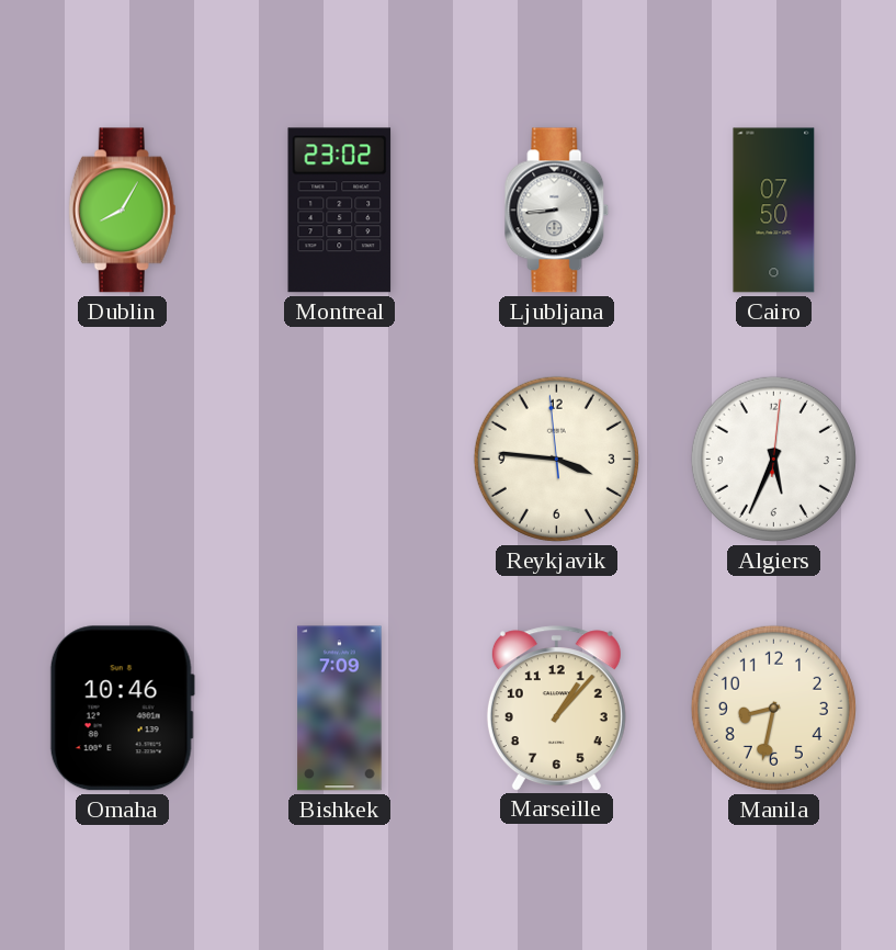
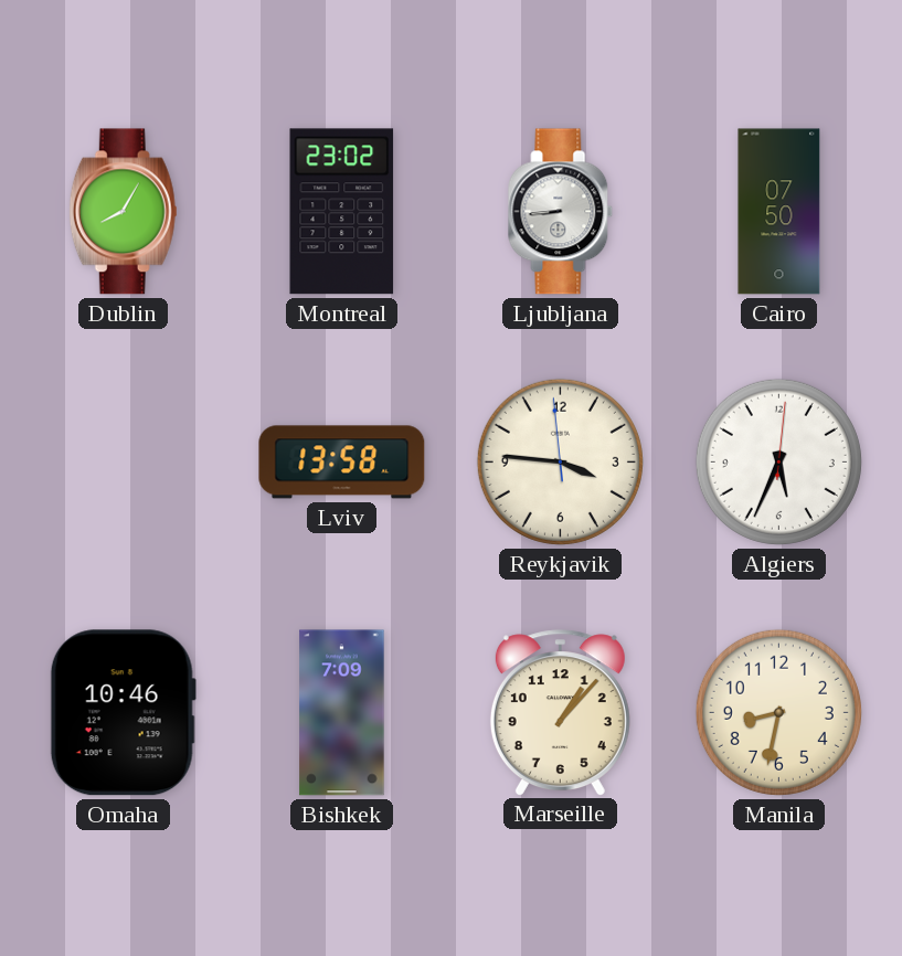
Lviv: none -> 13:58
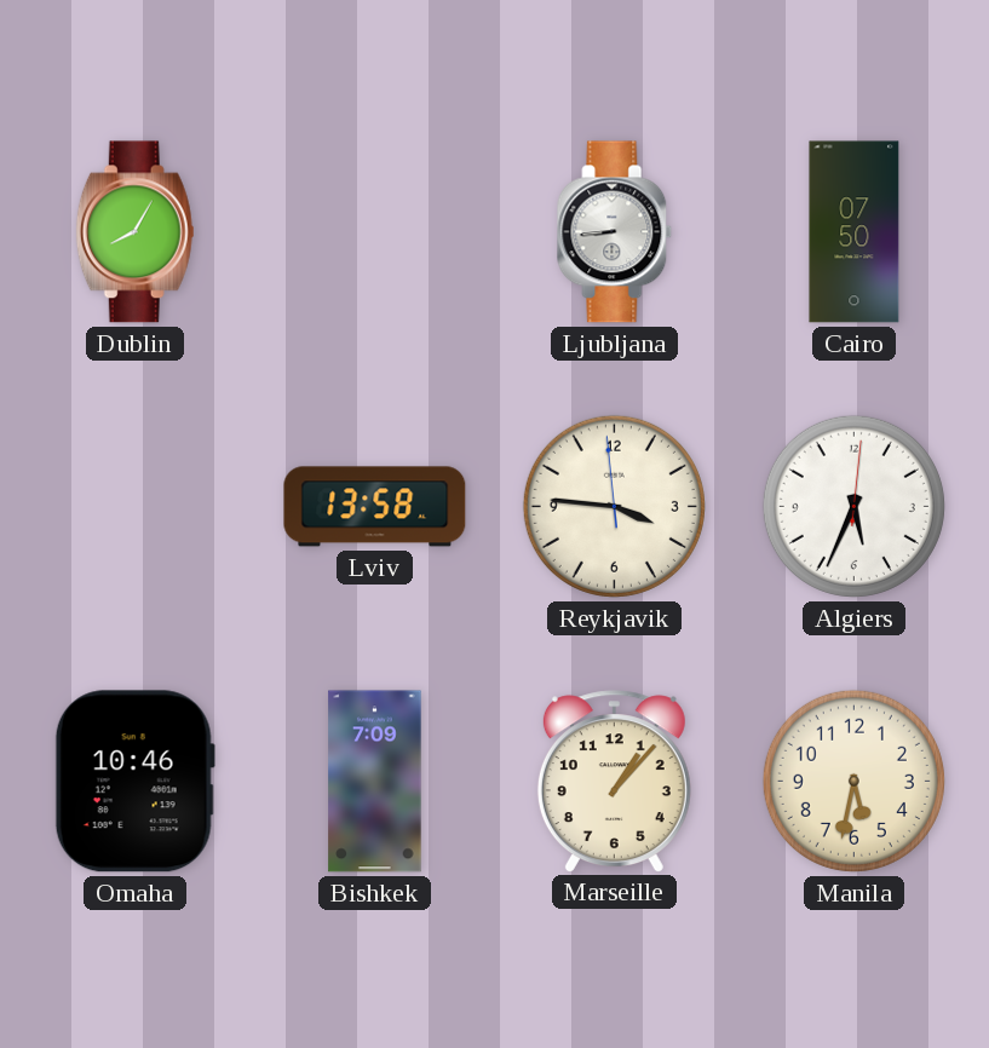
Montreal: 23:02 -> none
Manila: 8:32 -> 5:32
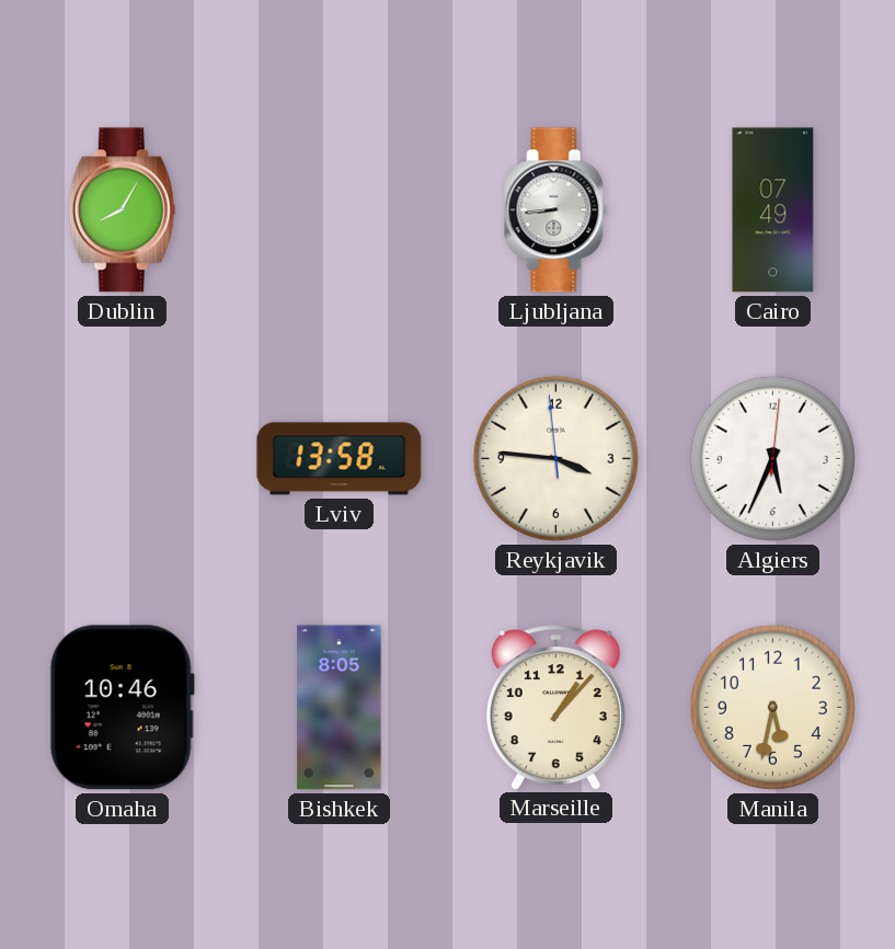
Cairo: 07:50 -> 07:49
Bishkek: 7:09 -> 8:05
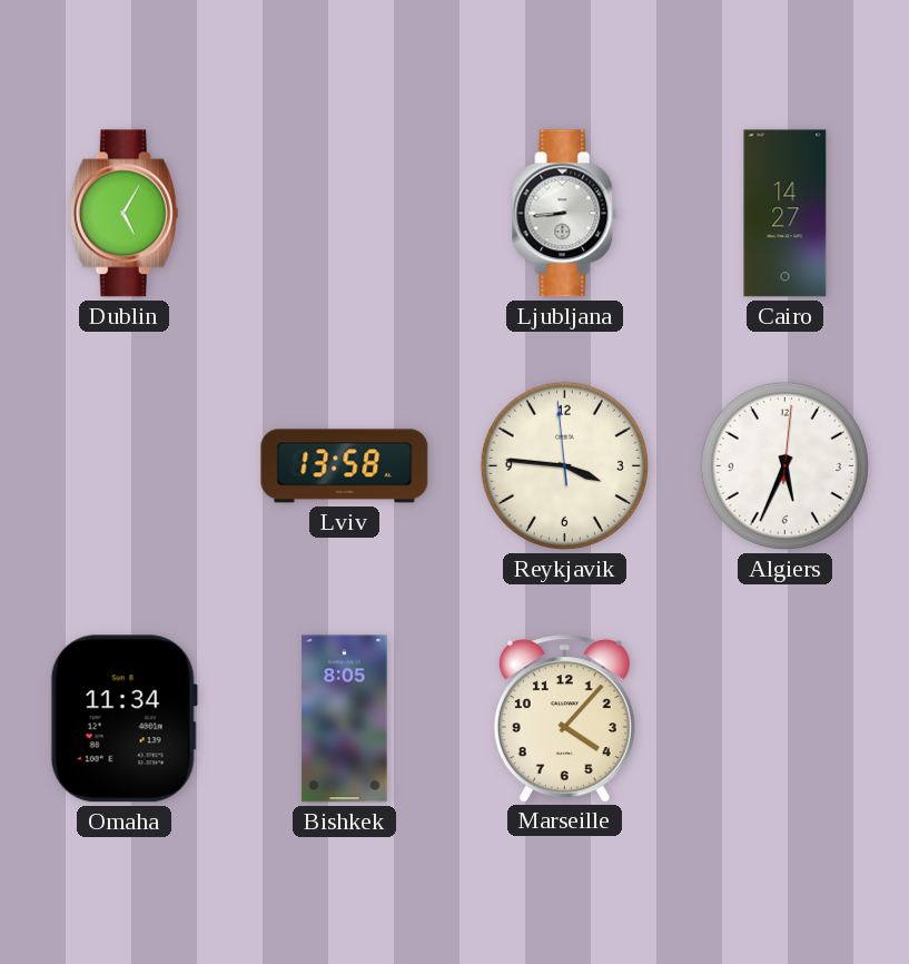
Dublin: 8:05 -> 5:05
Cairo: 07:49 -> 14:27
Omaha: 10:46 -> 11:34
Marseille: 1:07 -> 4:07
Manila: 5:32 -> none
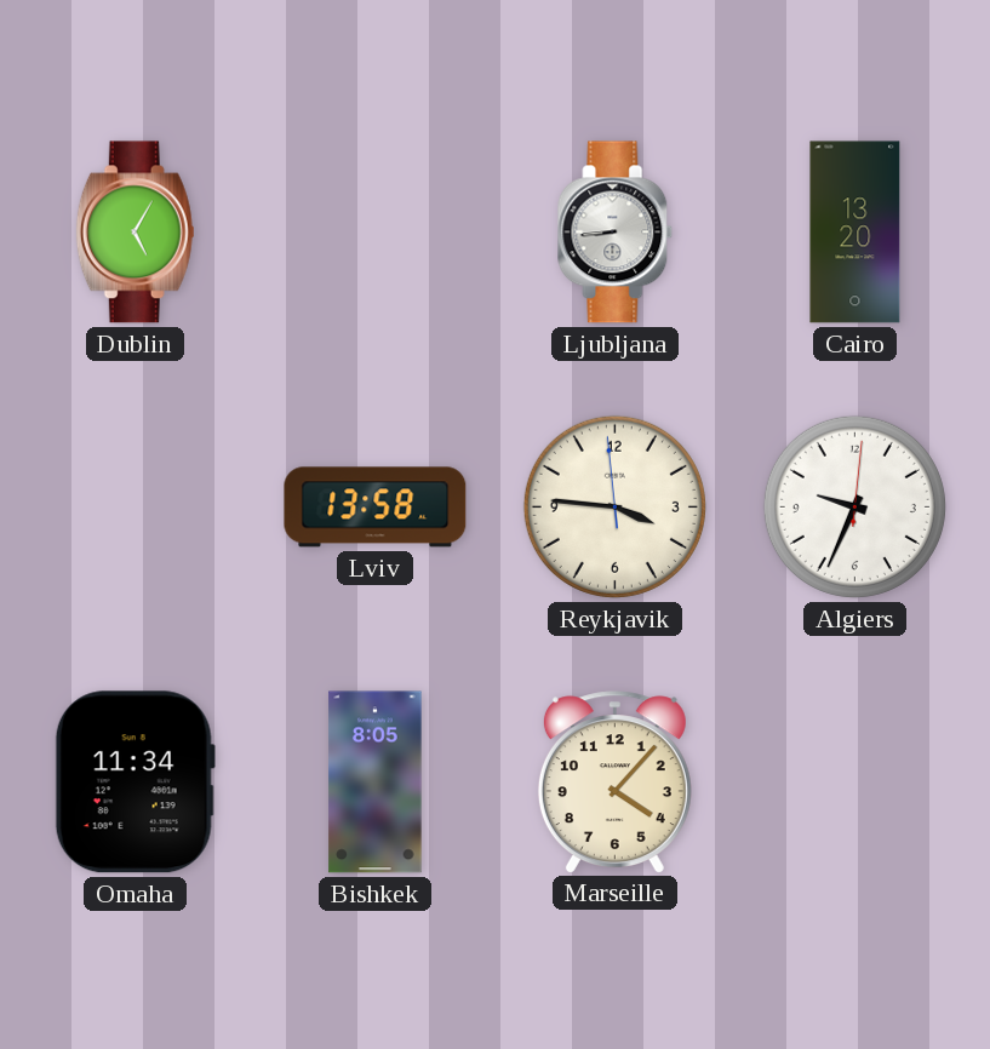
Cairo: 14:27 -> 13:20
Algiers: 5:34 -> 9:34
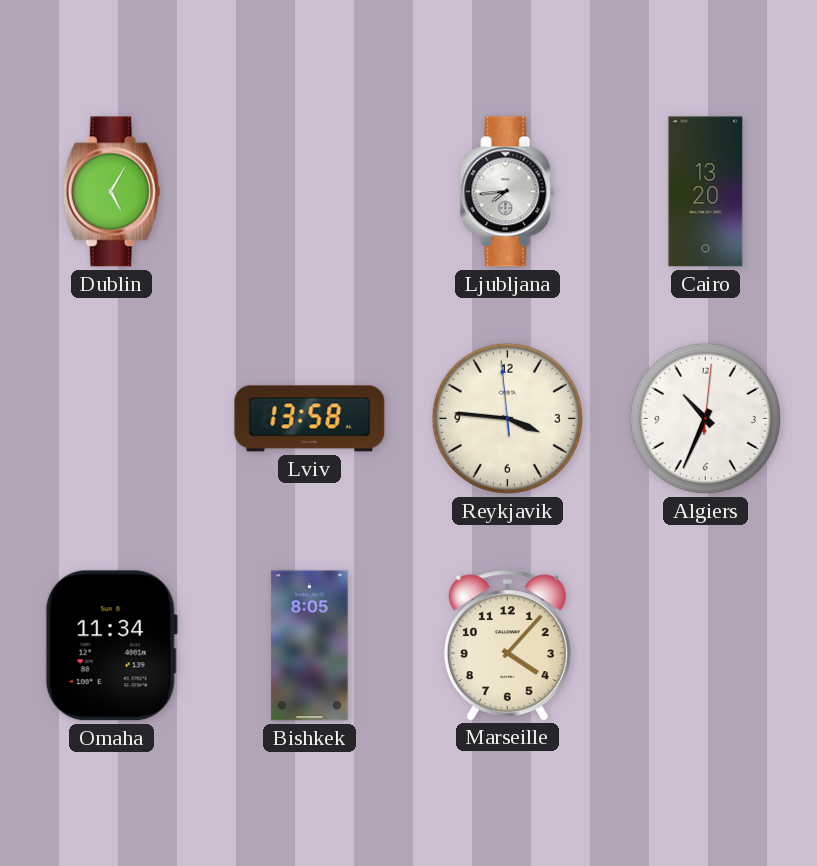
Ljubljana: 8:44 -> 7:44
Algiers: 9:34 -> 10:34
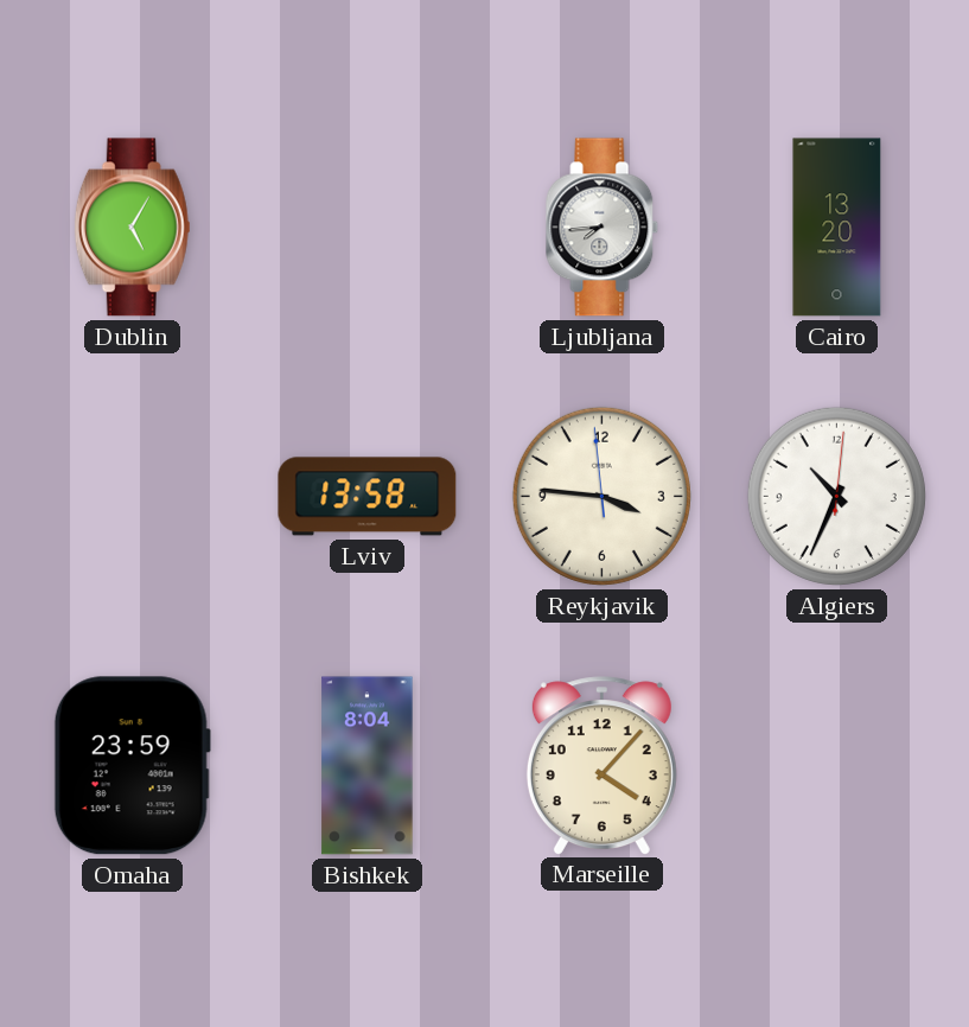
Omaha: 11:34 -> 23:59
Bishkek: 8:05 -> 8:04
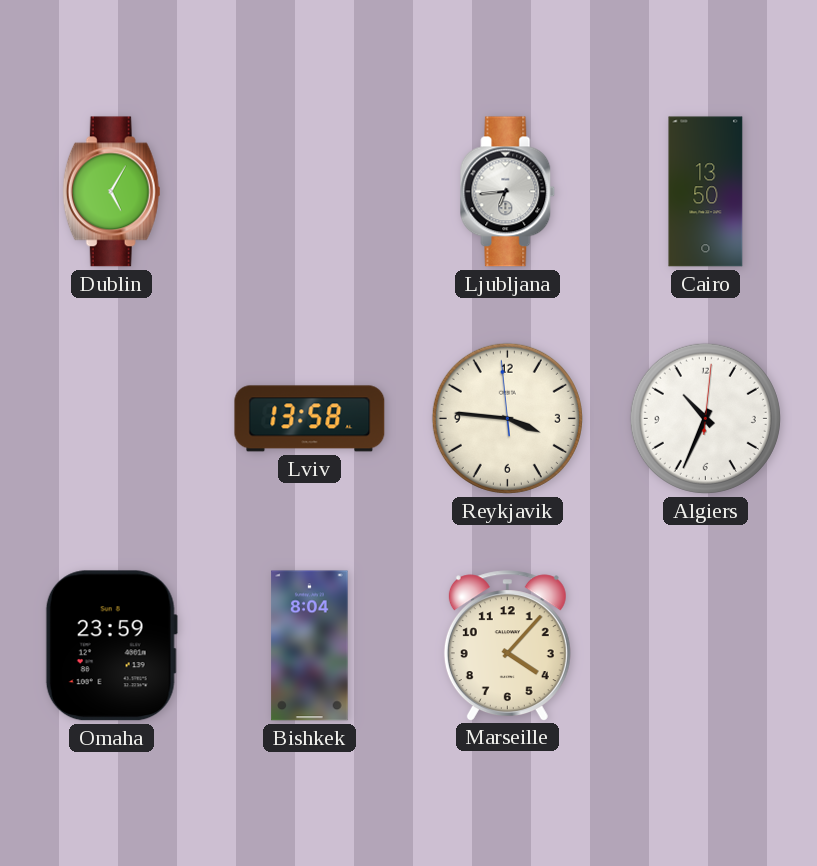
Ljubljana: 7:44 -> 6:44
Cairo: 13:20 -> 13:50
